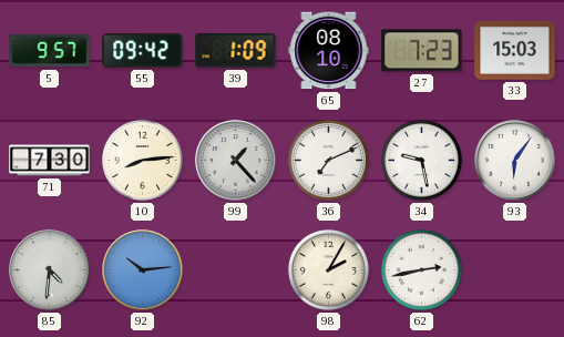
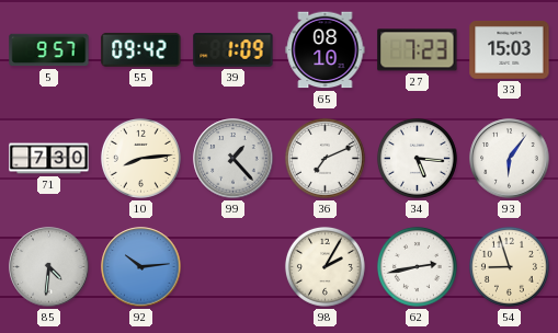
34: 9:28 -> 5:16
54: none -> 8:57
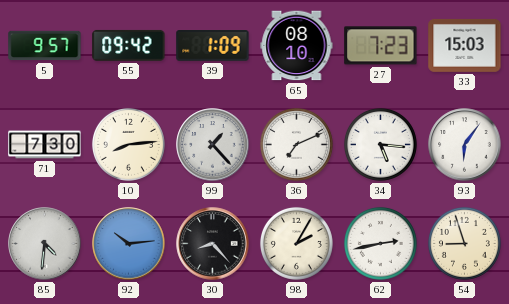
30: none -> 8:23
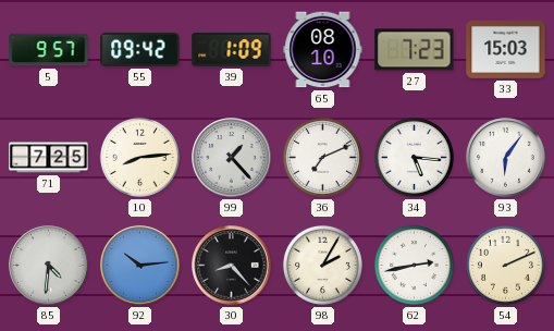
71: 7:30 -> 7:25
54: 8:57 -> 2:11
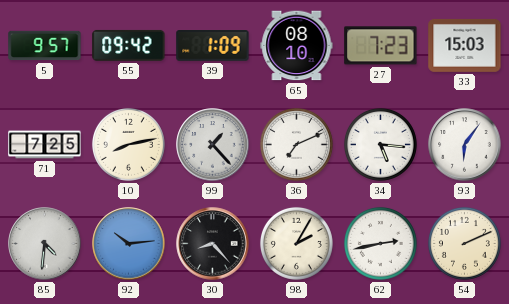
10: 8:14 -> 8:13
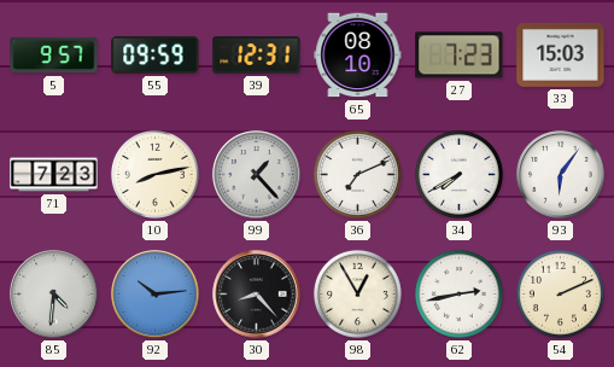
55: 09:42 -> 09:59
39: 1:09 -> 12:31
71: 7:25 -> 7:23
34: 5:16 -> 7:40
98: 2:05 -> 12:55
